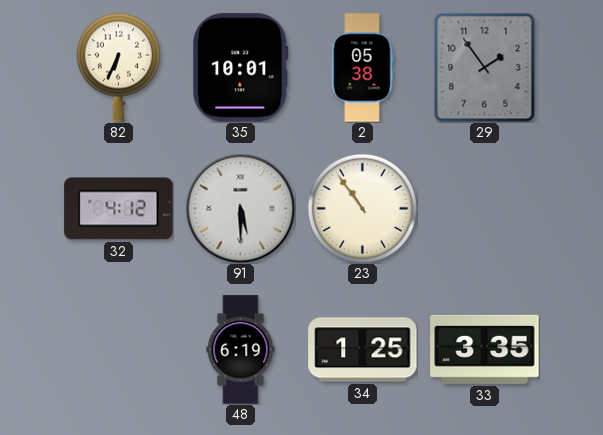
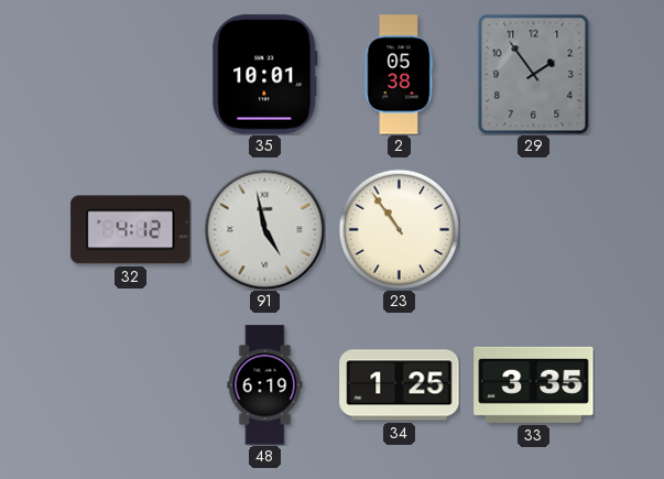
82: 6:34 -> none
91: 5:30 -> 4:58
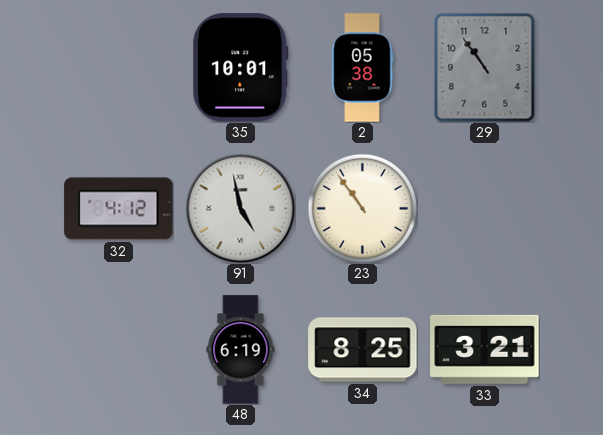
29: 1:54 -> 10:54
34: 1:25 -> 8:25
33: 3:35 -> 3:21
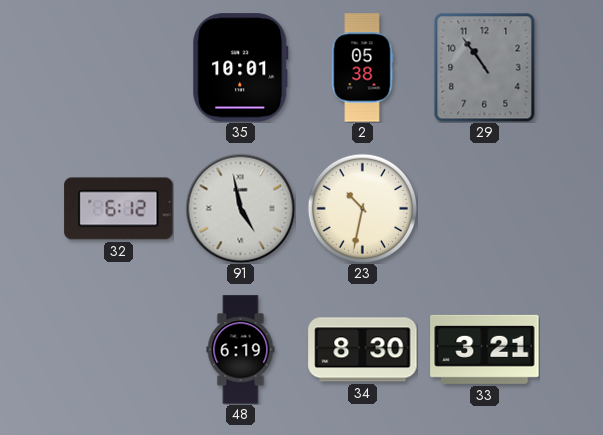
32: 4:12 -> 6:12
23: 10:54 -> 10:32
34: 8:25 -> 8:30
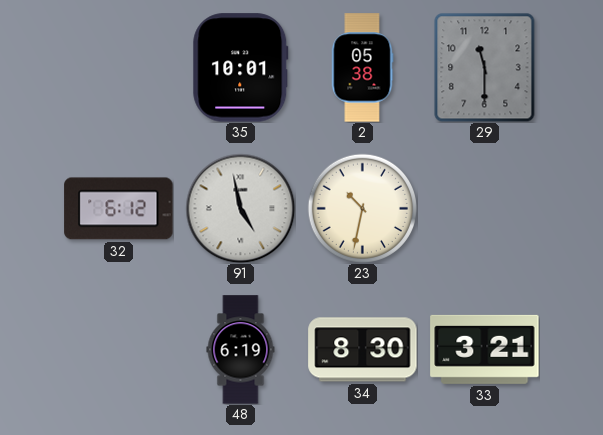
29: 10:54 -> 11:30
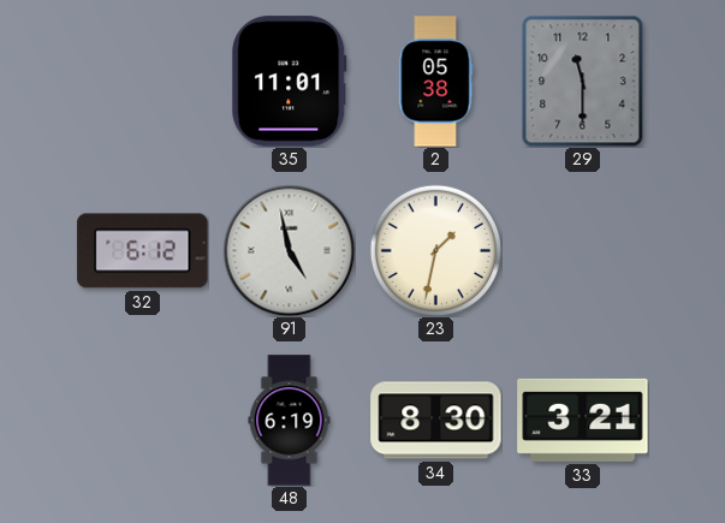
35: 10:01 -> 11:01
23: 10:32 -> 1:32
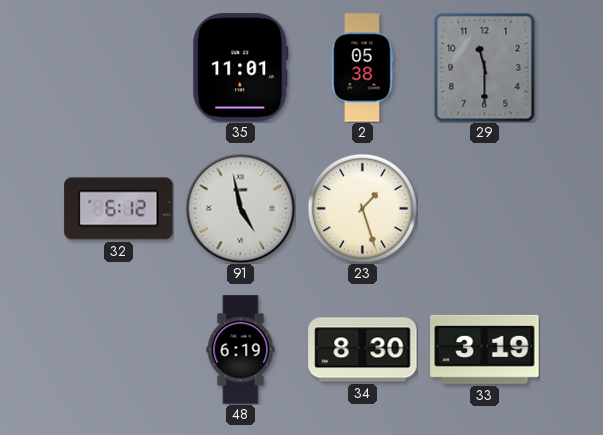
23: 1:32 -> 1:27
33: 3:21 -> 3:19
